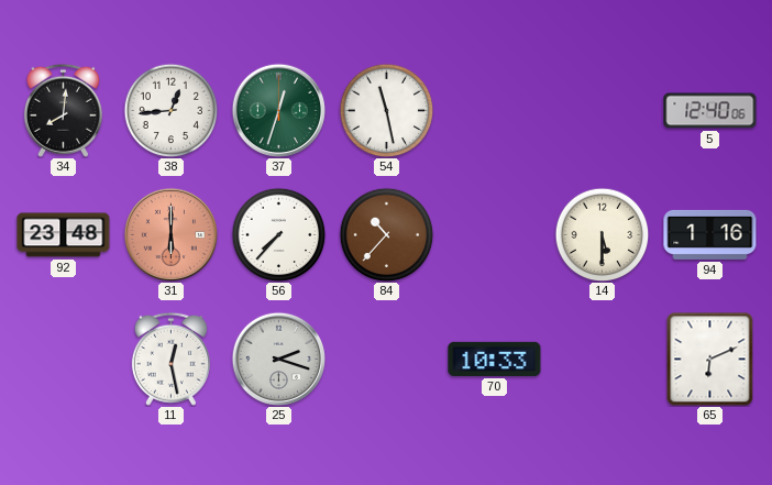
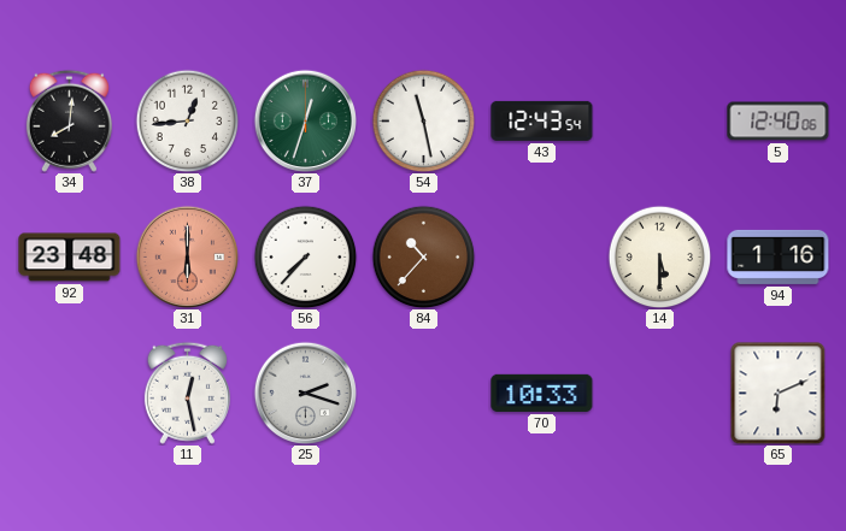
43: none -> 12:43
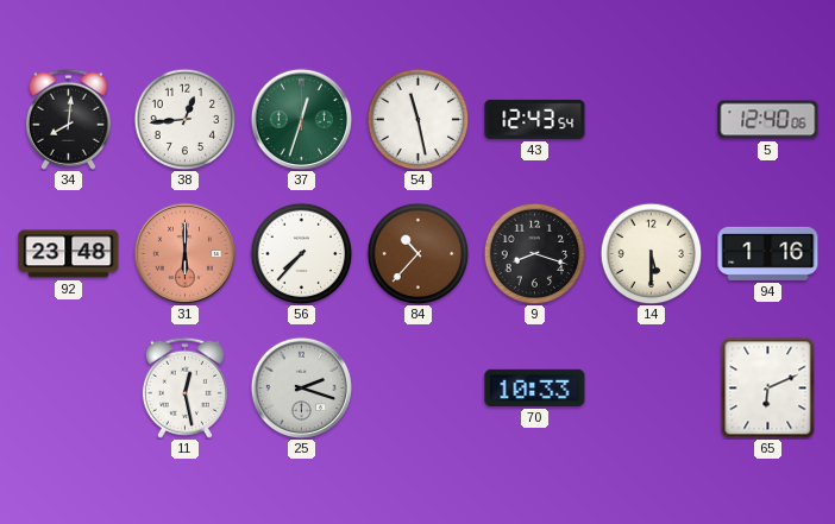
9: none -> 8:18
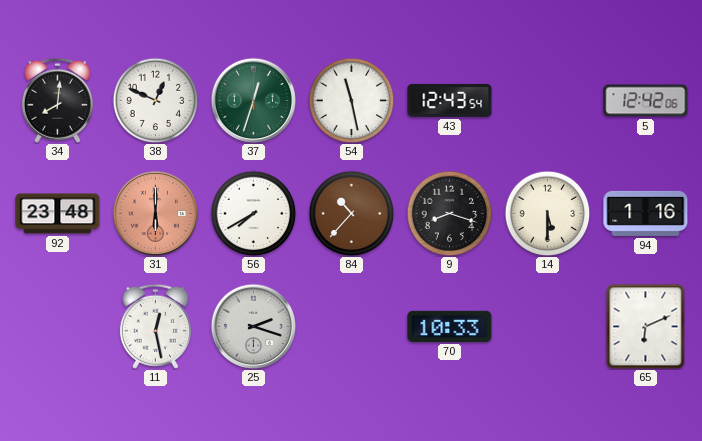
38: 12:44 -> 12:49
5: 12:40 -> 12:42
56: 7:37 -> 7:40
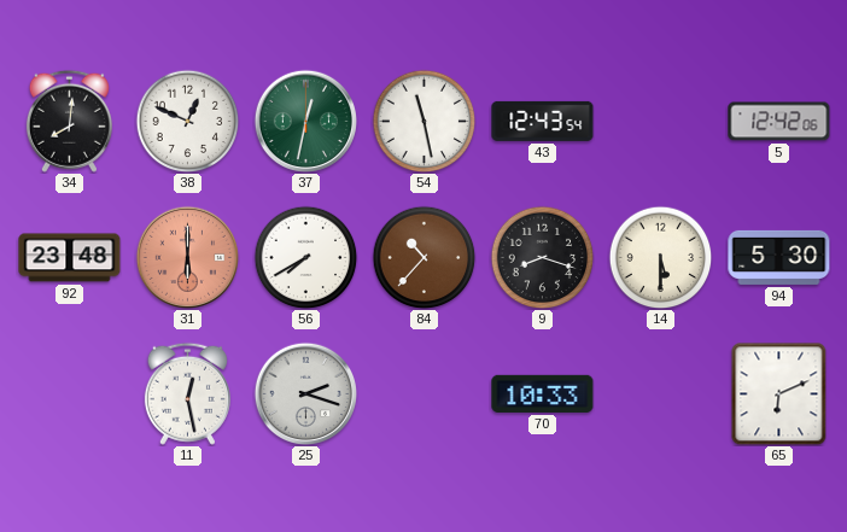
37: 12:33 -> 12:32
94: 1:16 -> 5:30
